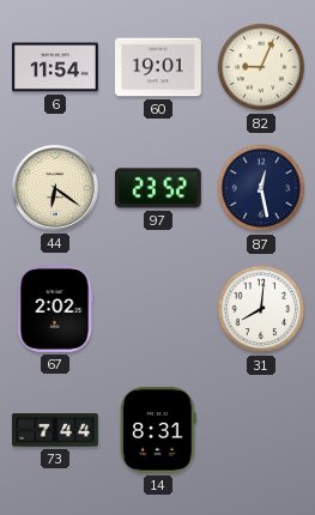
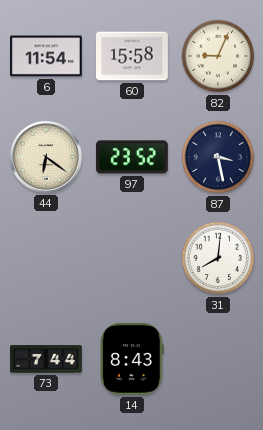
60: 19:01 -> 15:58
87: 12:28 -> 3:28
67: 2:02 -> none
14: 8:31 -> 8:43
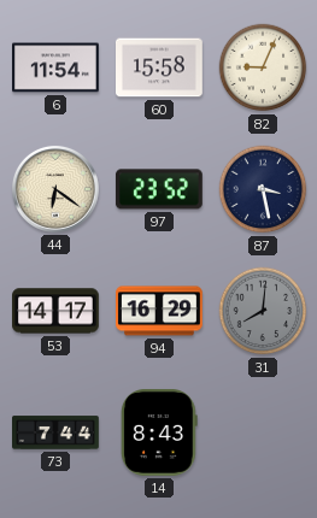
53: none -> 14:17
94: none -> 16:29
31 dial: white -> grey
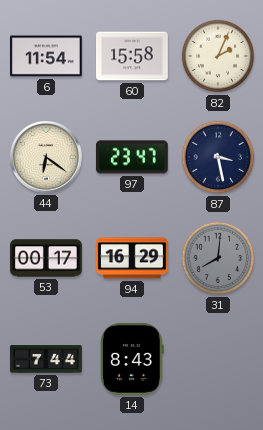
82: 9:04 -> 2:04
97: 23:52 -> 23:47
53: 14:17 -> 00:17
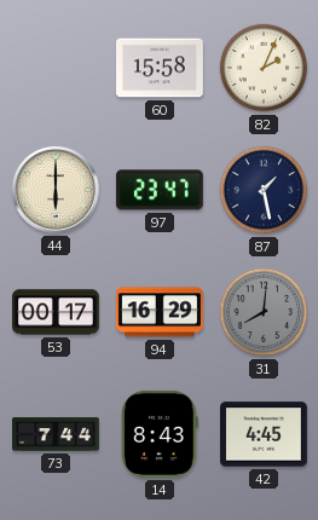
6: 11:54 -> none
44: 6:21 -> 6:00
87: 3:28 -> 1:28
42: none -> 4:45
